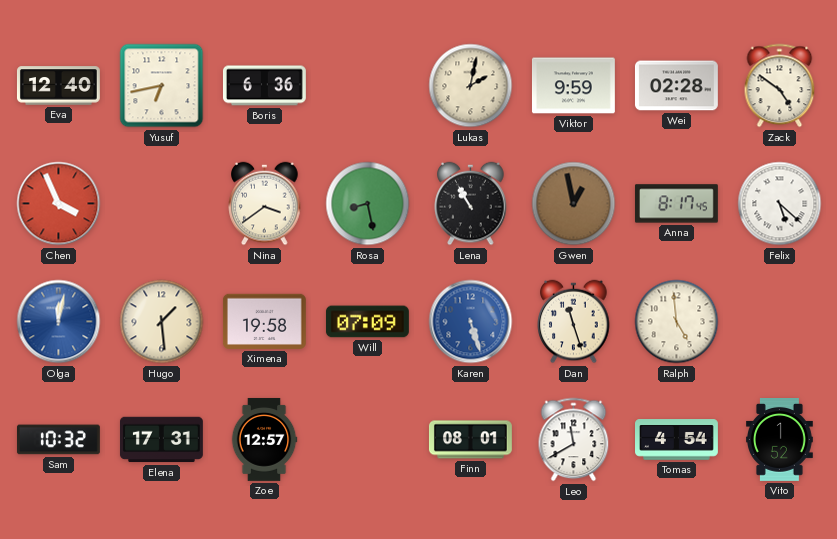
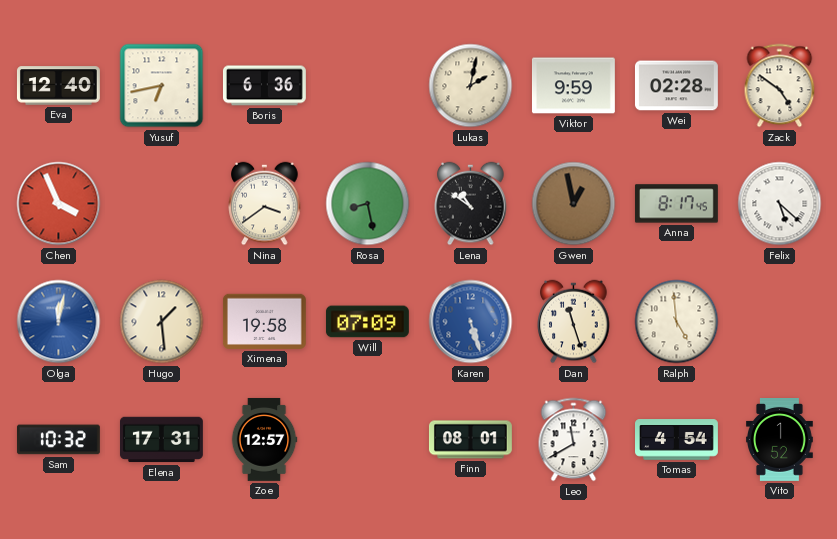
Lena: 10:55 -> 10:51
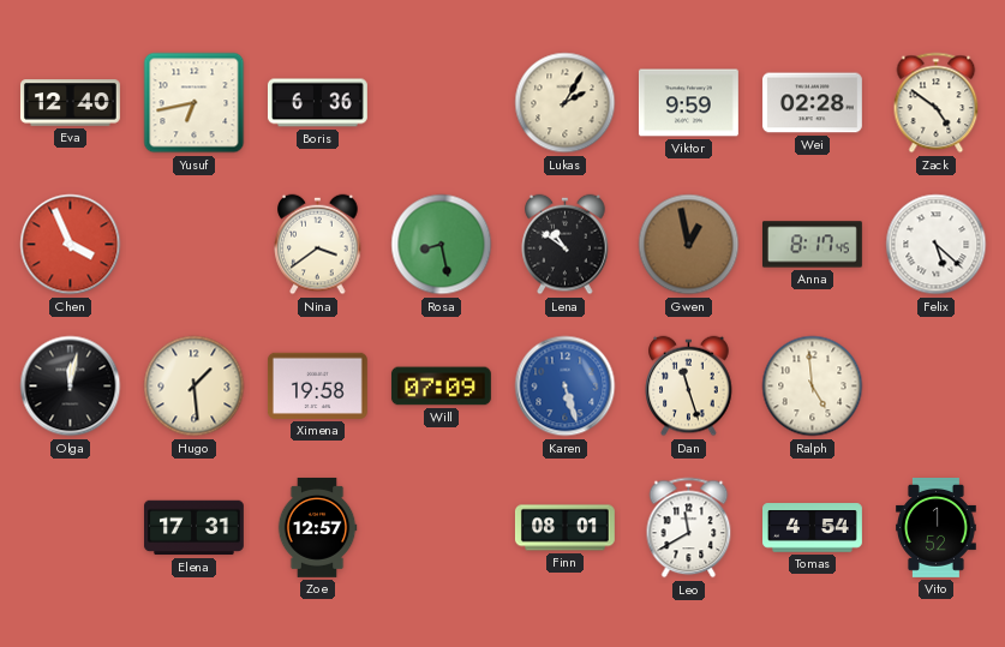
Lukas: 2:02 -> 2:05
Olga dial: blue -> black
Sam: 10:32 -> none
